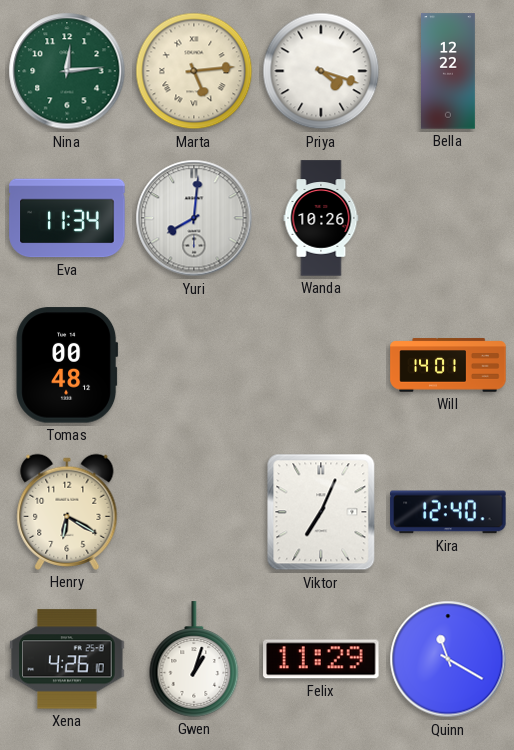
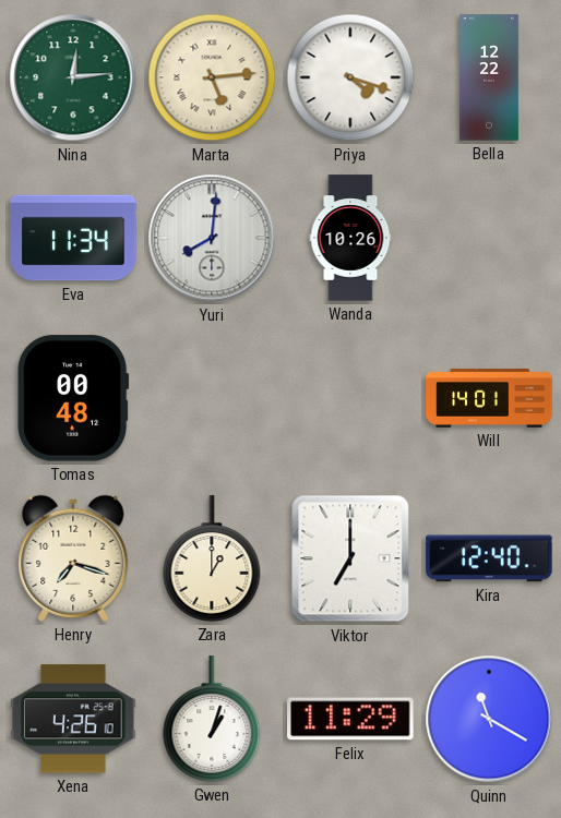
Henry: 6:20 -> 7:18
Zara: none -> 1:00
Viktor: 7:04 -> 7:00
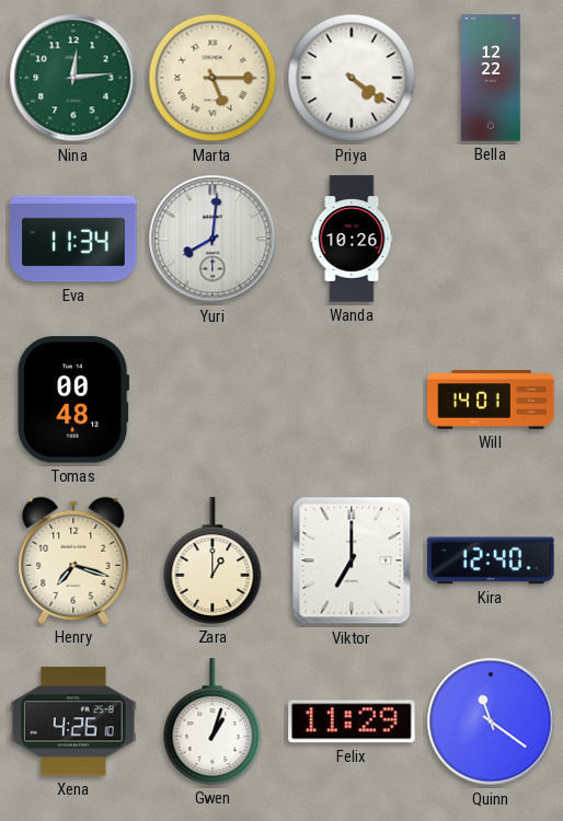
Marta: 5:14 -> 5:15
Priya: 4:18 -> 4:21
Quinn: 11:20 -> 11:21
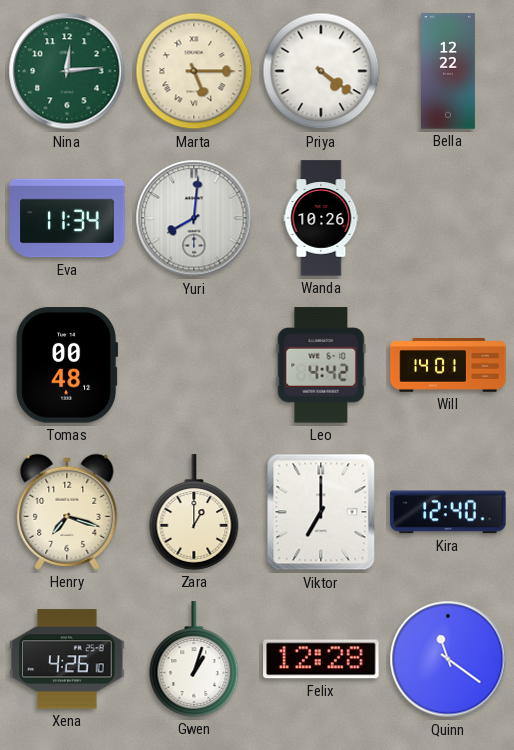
Leo: none -> 4:42
Felix: 11:29 -> 12:28
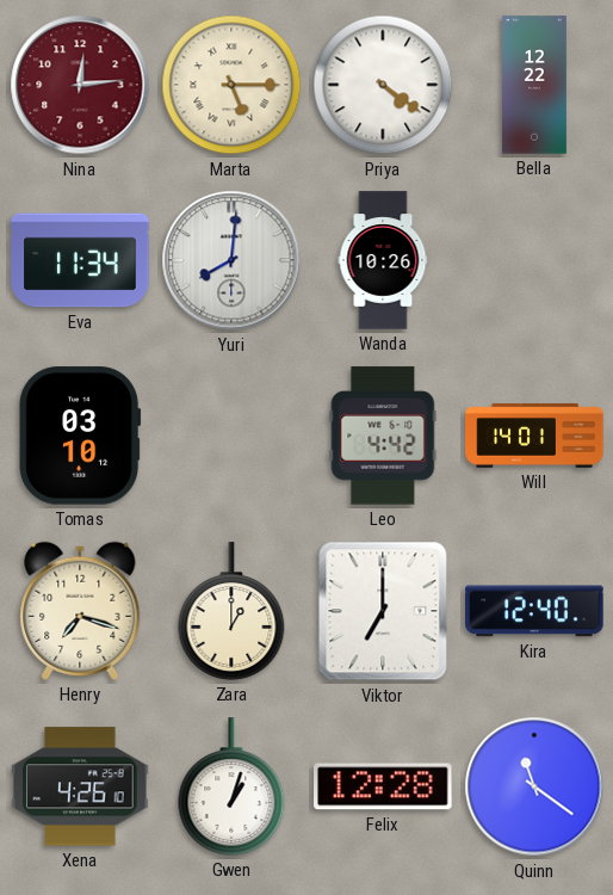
Nina dial: green -> burgundy
Tomas: 00:48 -> 03:10
